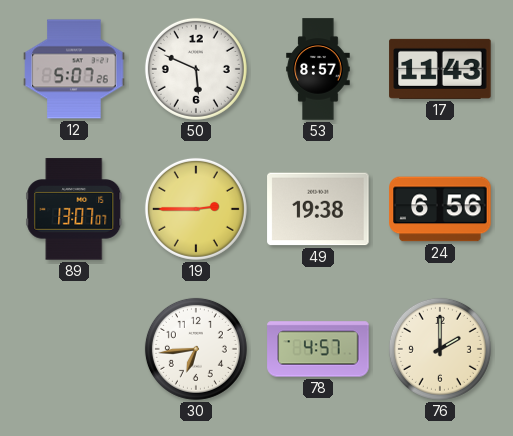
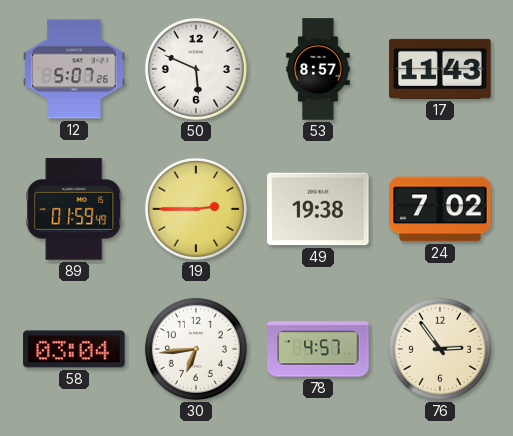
89: 13:07 -> 01:59
24: 6:56 -> 7:02
58: none -> 03:04
76: 2:00 -> 2:54
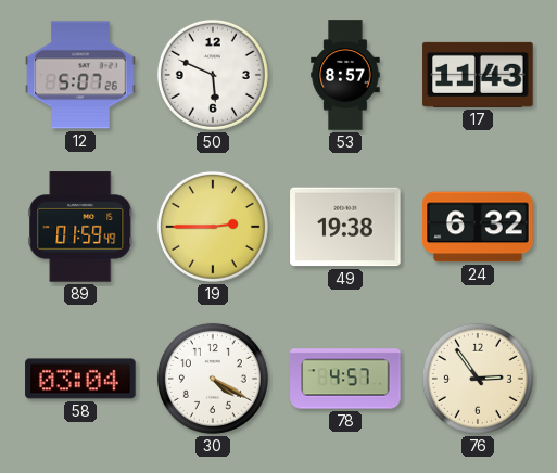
24: 7:02 -> 6:32
30: 6:44 -> 4:20
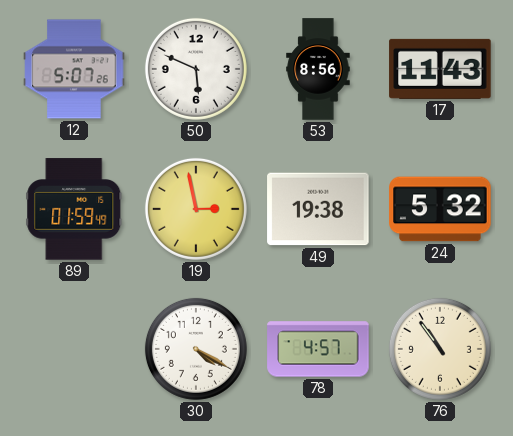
53: 8:57 -> 8:56
19: 2:45 -> 2:58
24: 6:32 -> 5:32
58: 03:04 -> none
76: 2:54 -> 10:54
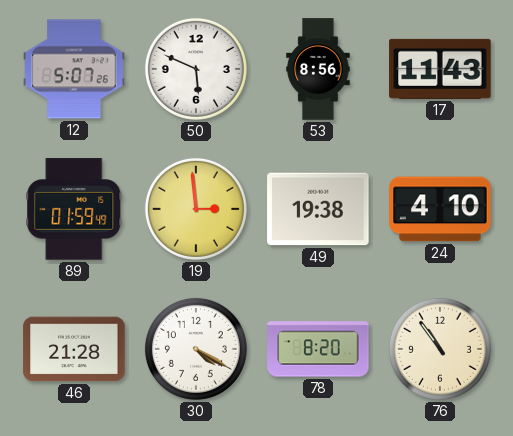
19: 2:58 -> 2:59
24: 5:32 -> 4:10
46: none -> 21:28
78: 4:57 -> 8:20
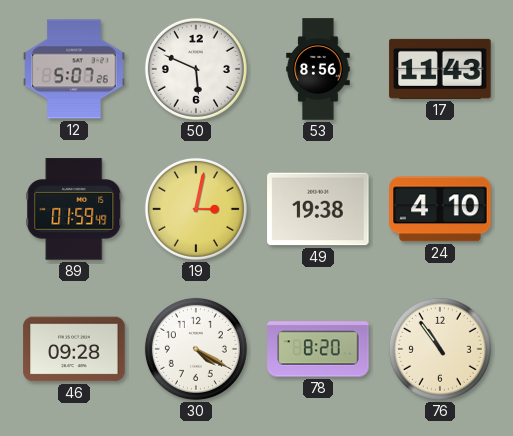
19: 2:59 -> 3:02
46: 21:28 -> 09:28
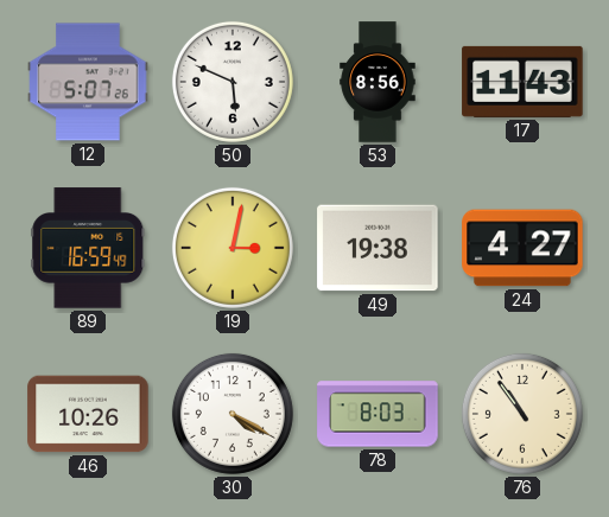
89: 01:59 -> 16:59
24: 4:10 -> 4:27
46: 09:28 -> 10:26
78: 8:20 -> 8:03
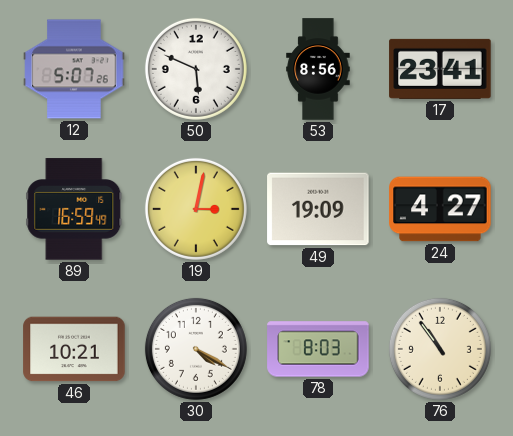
17: 11:43 -> 23:41
49: 19:38 -> 19:09
46: 10:26 -> 10:21
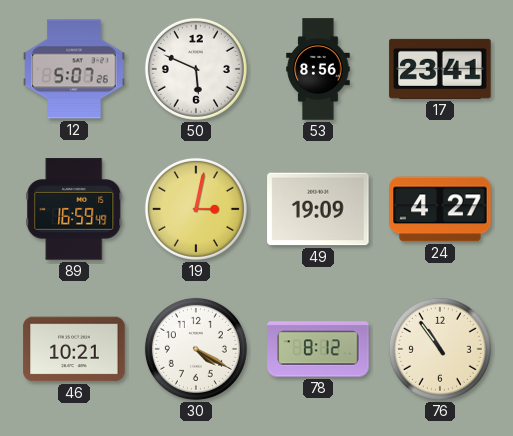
78: 8:03 -> 8:12
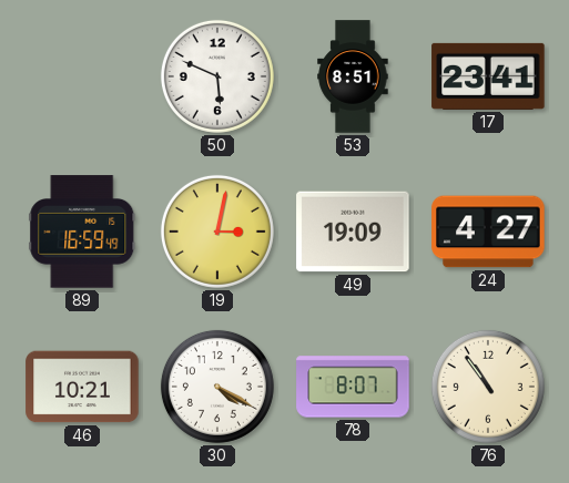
12: 5:07 -> none
53: 8:56 -> 8:51
78: 8:12 -> 8:07
